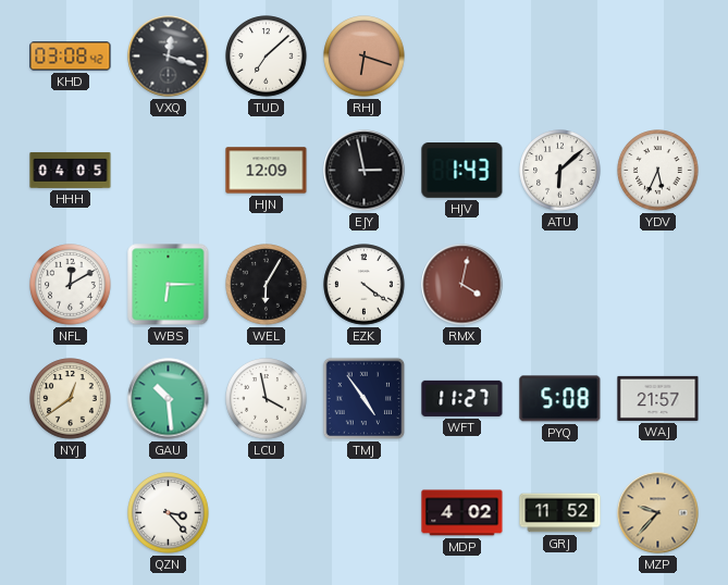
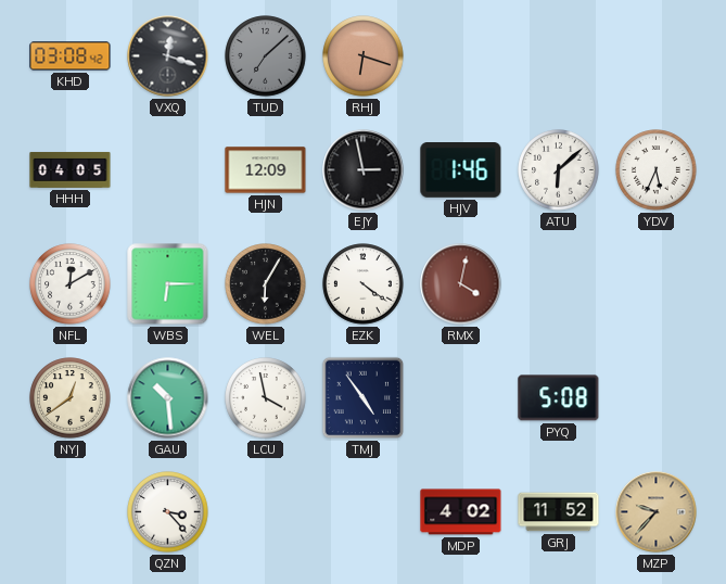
TUD dial: white -> grey
HJV: 1:43 -> 1:46
WFT: 11:27 -> none
WAJ: 21:57 -> none
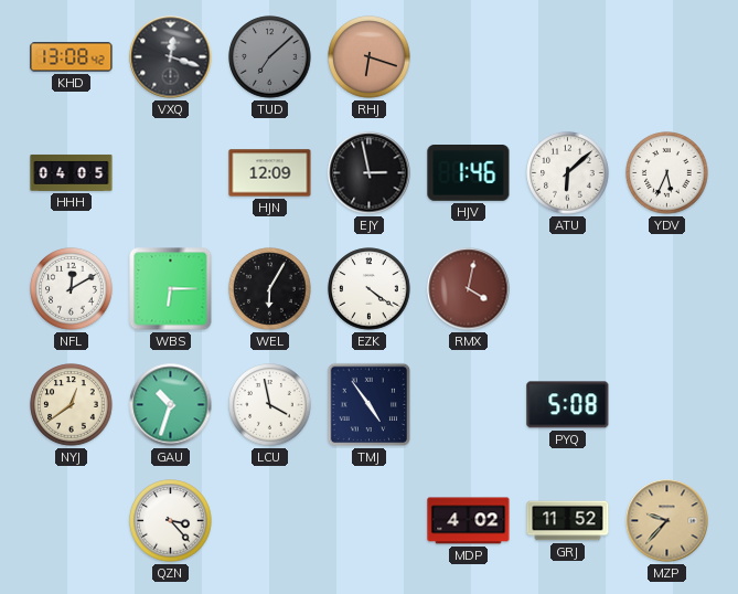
KHD: 03:08 -> 13:08
GAU: 10:29 -> 10:33
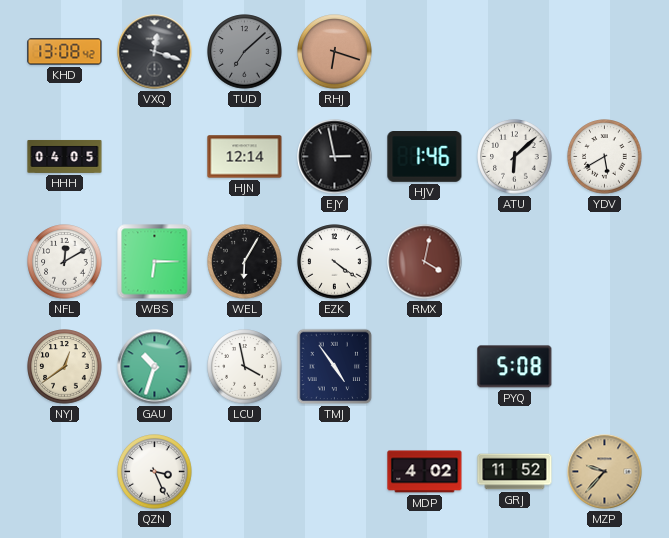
HJN: 12:09 -> 12:14
YDV: 5:34 -> 5:40
QZN: 3:23 -> 3:26
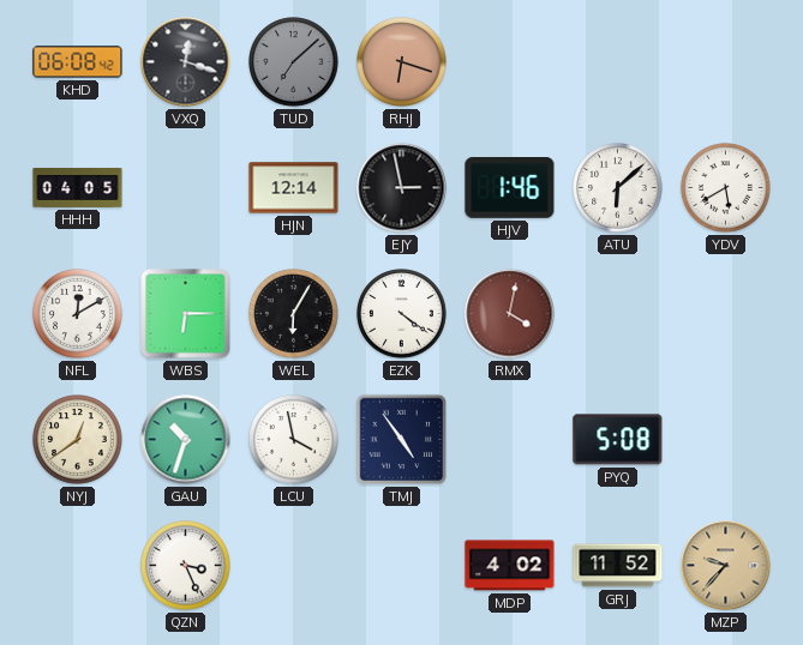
KHD: 13:08 -> 06:08
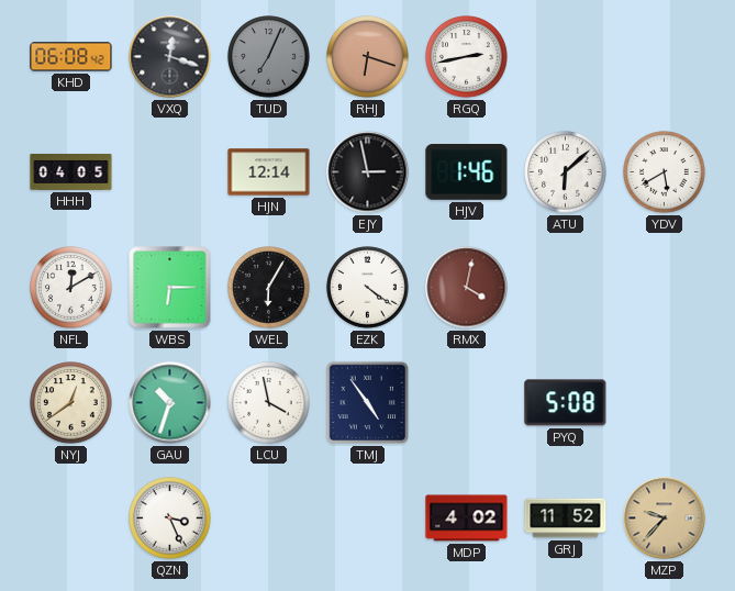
TUD: 7:08 -> 7:04
RGQ: none -> 2:43
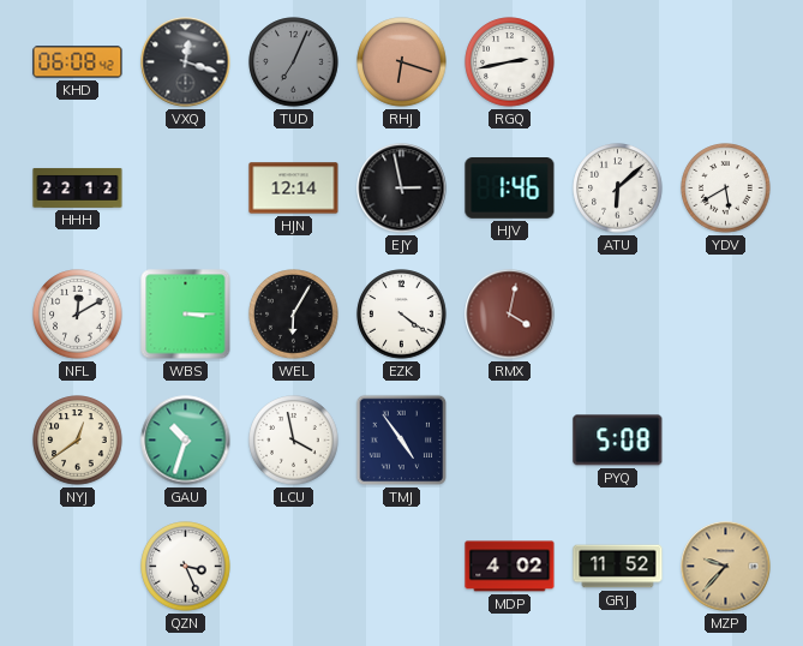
HHH: 04:05 -> 22:12
WBS: 6:15 -> 3:15
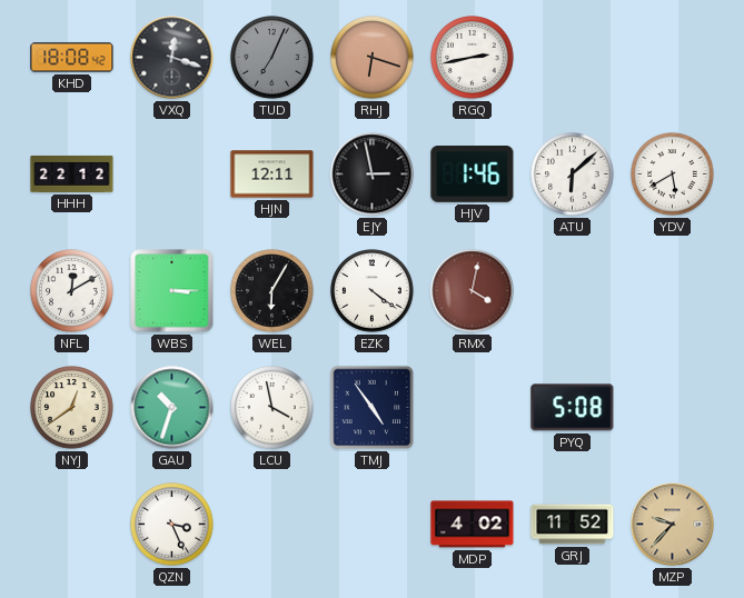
KHD: 06:08 -> 18:08
HJN: 12:14 -> 12:11
